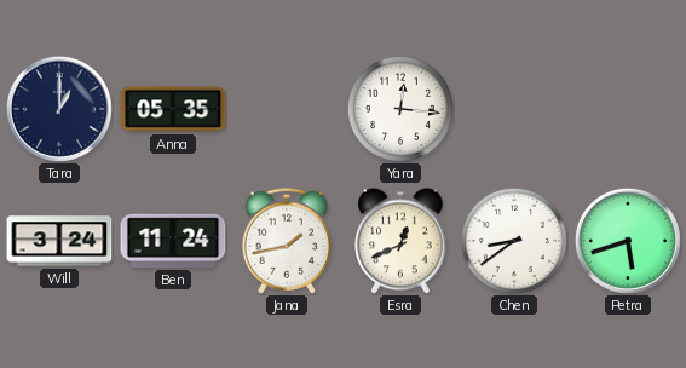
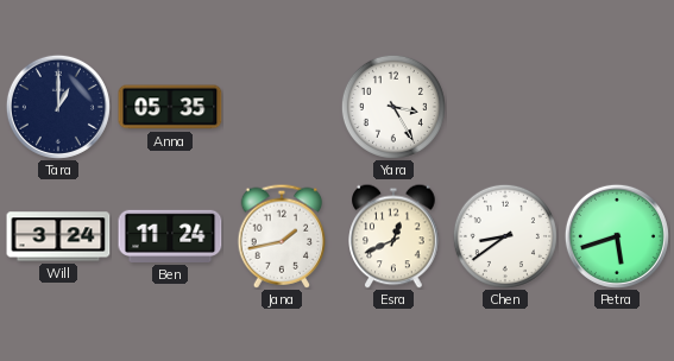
Yara: 12:16 -> 3:25
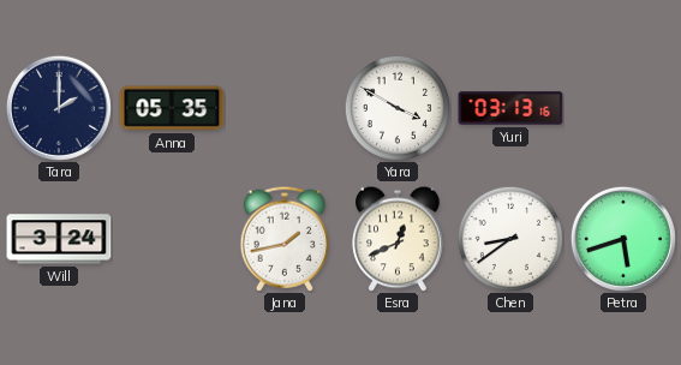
Tara: 1:00 -> 2:00
Yara: 3:25 -> 3:50
Yuri: none -> 03:13
Ben: 11:24 -> none
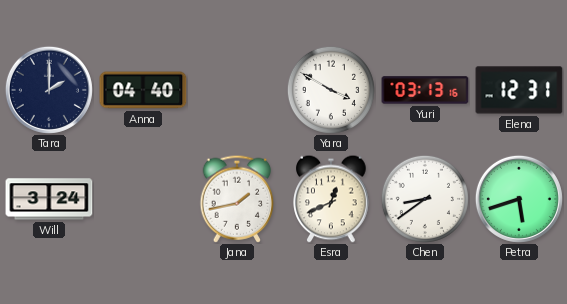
Anna: 05:35 -> 04:40
Elena: none -> 12:31
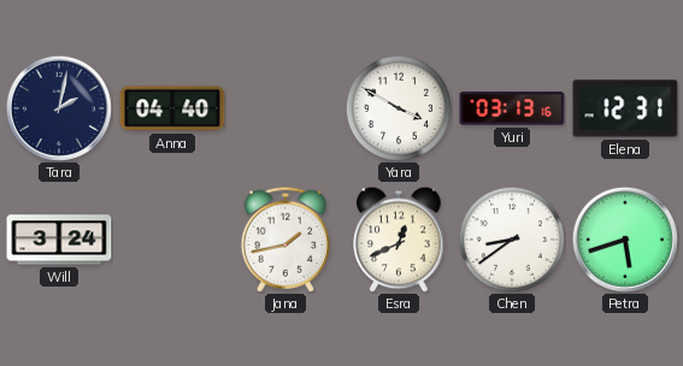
Tara: 2:00 -> 2:02
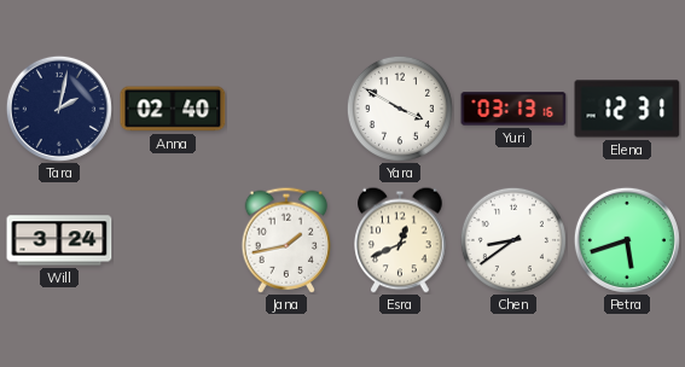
Anna: 04:40 -> 02:40
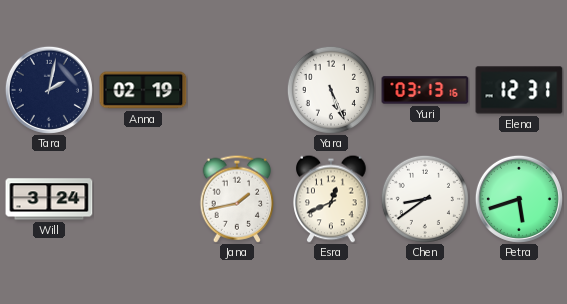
Anna: 02:40 -> 02:19
Yara: 3:50 -> 5:26
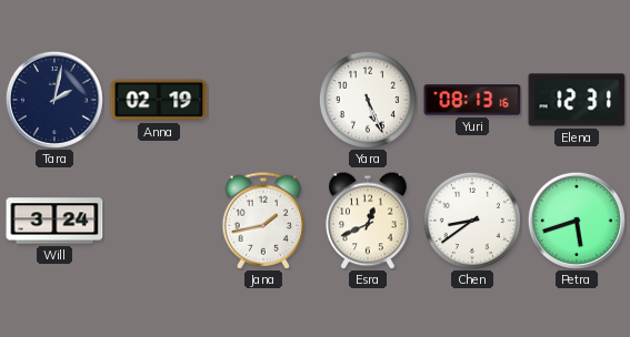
Yuri: 03:13 -> 08:13
